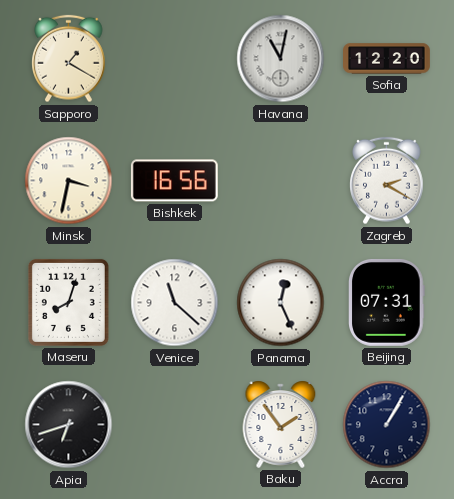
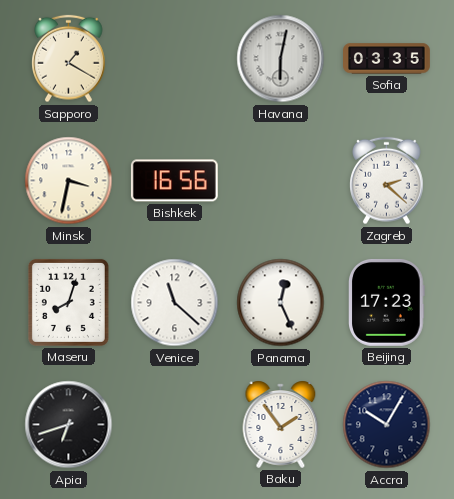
Havana: 11:02 -> 6:02
Sofia: 12:20 -> 03:35
Zagreb: 2:20 -> 2:22
Beijing: 07:31 -> 17:23
Accra: 1:05 -> 10:05
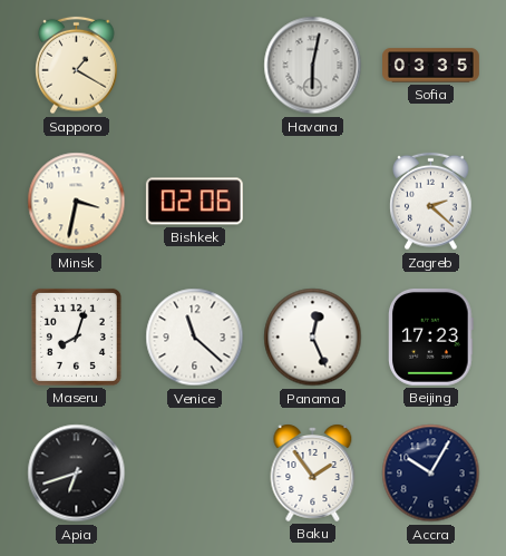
Bishkek: 16:56 -> 02:06
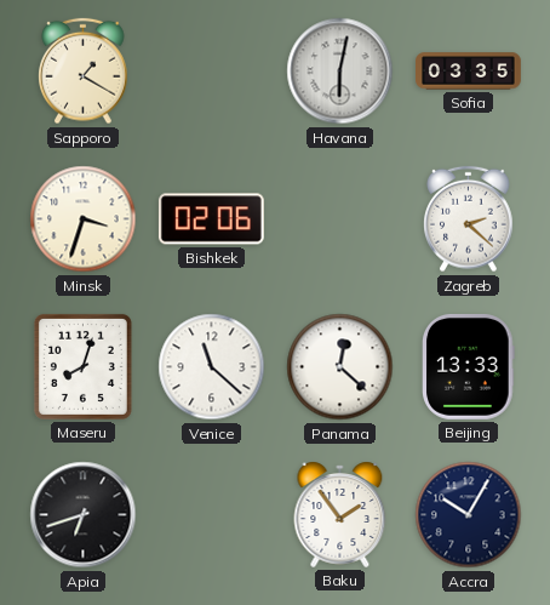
Minsk: 3:32 -> 3:33
Panama: 12:26 -> 12:22
Beijing: 17:23 -> 13:33
